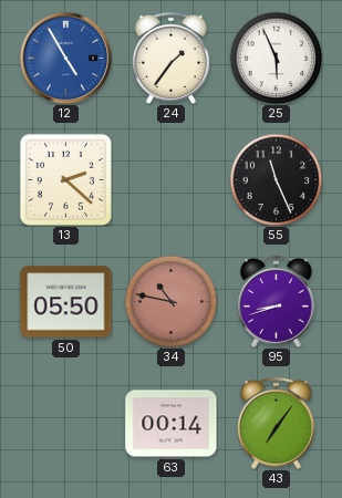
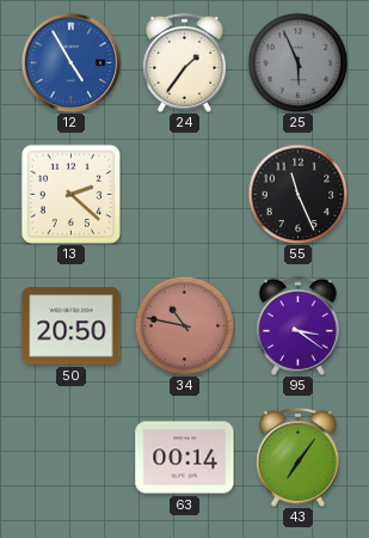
25 dial: white -> grey
50: 05:50 -> 20:50
95: 8:42 -> 3:21
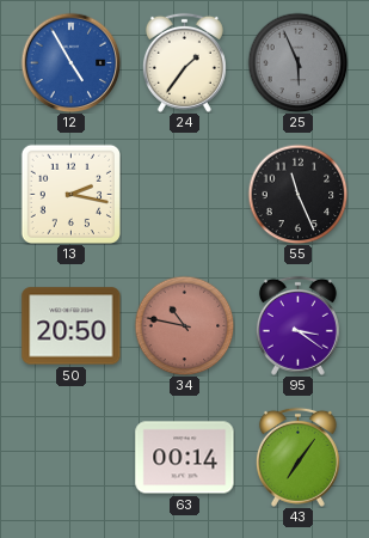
13: 2:22 -> 2:17
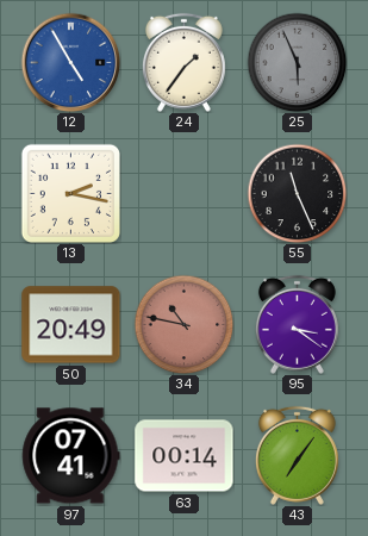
50: 20:50 -> 20:49
97: none -> 07:41
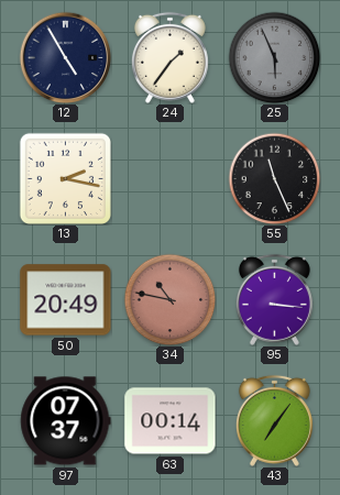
12 dial: blue -> navy
95: 3:21 -> 3:16
97: 07:41 -> 07:37
